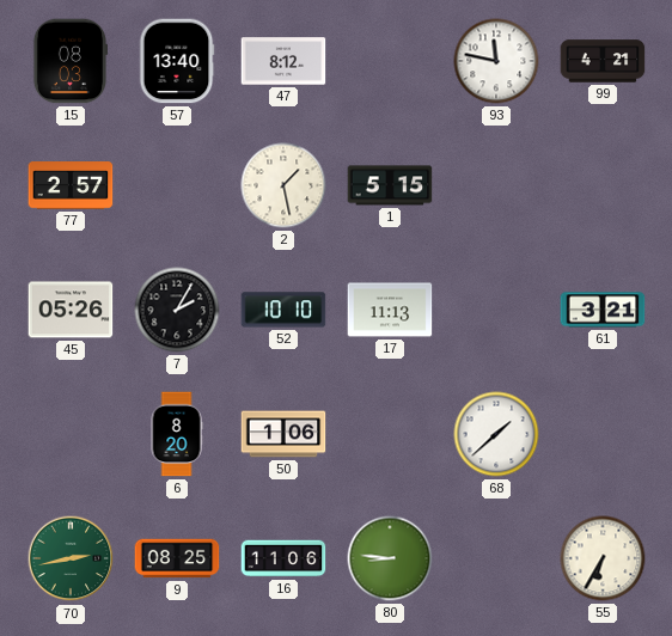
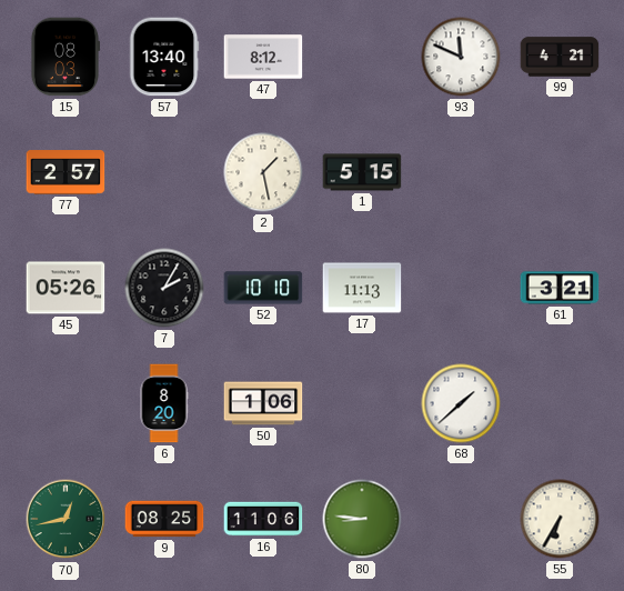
93: 11:47 -> 11:49
70: 2:43 -> 12:43
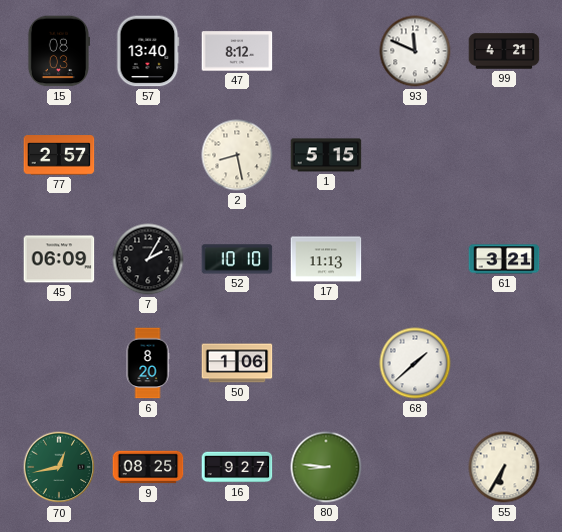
2: 1:28 -> 8:28
45: 05:26 -> 06:09
16: 11:06 -> 9:27
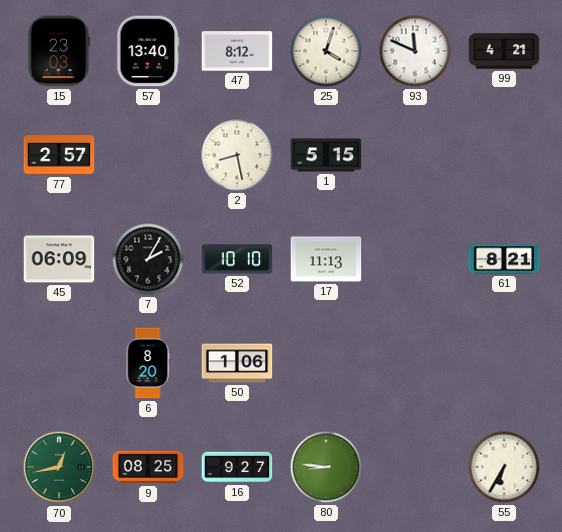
15: 08:03 -> 23:03
25: none -> 4:03
61: 3:21 -> 8:21
68: 1:38 -> none
